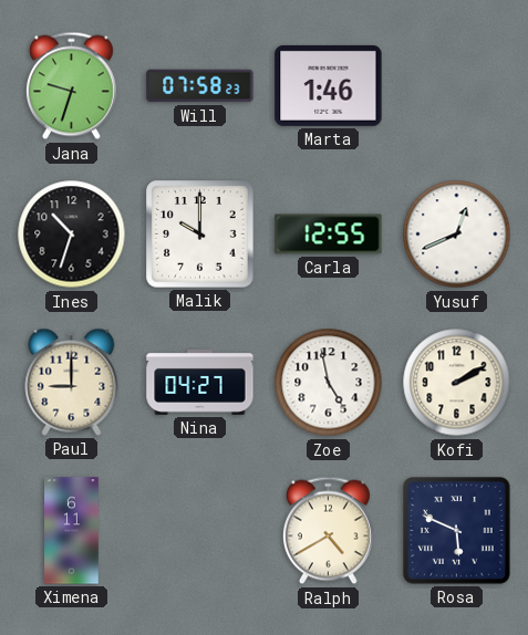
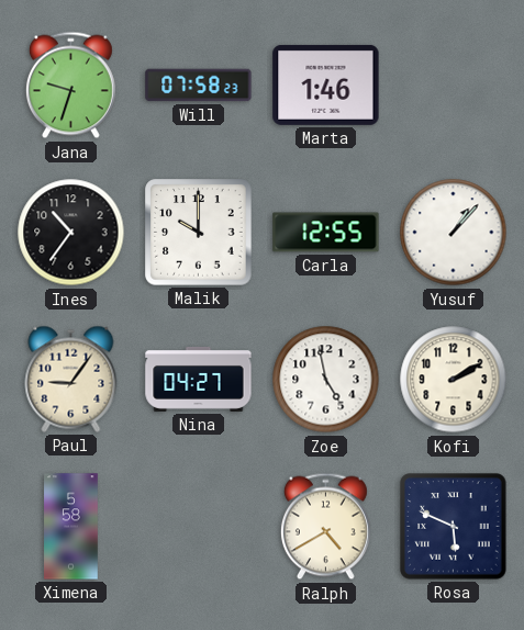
Ines: 10:33 -> 10:36
Yusuf: 12:41 -> 1:07
Paul: 9:00 -> 9:06
Ximena: 6:11 -> 5:58
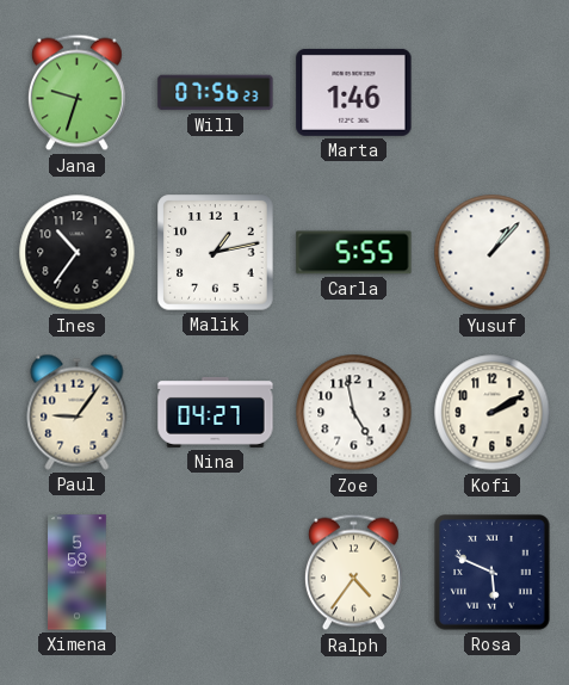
Will: 07:58 -> 07:56
Malik: 10:00 -> 1:13
Carla: 12:55 -> 5:55
Ralph: 4:40 -> 4:36
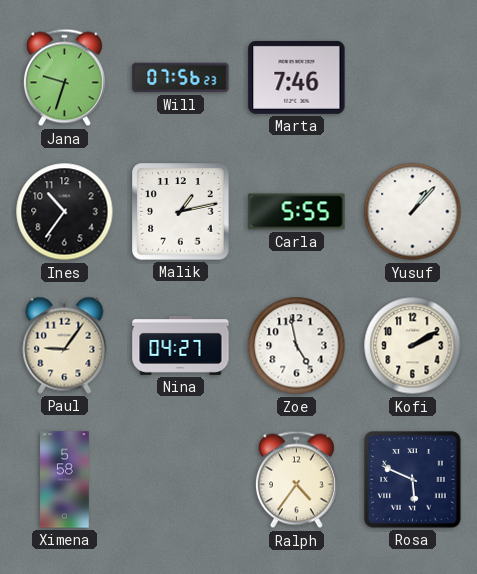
Marta: 1:46 -> 7:46
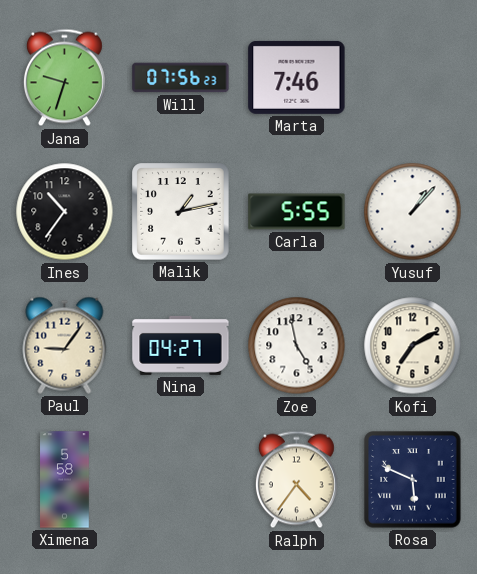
Kofi: 2:10 -> 7:10
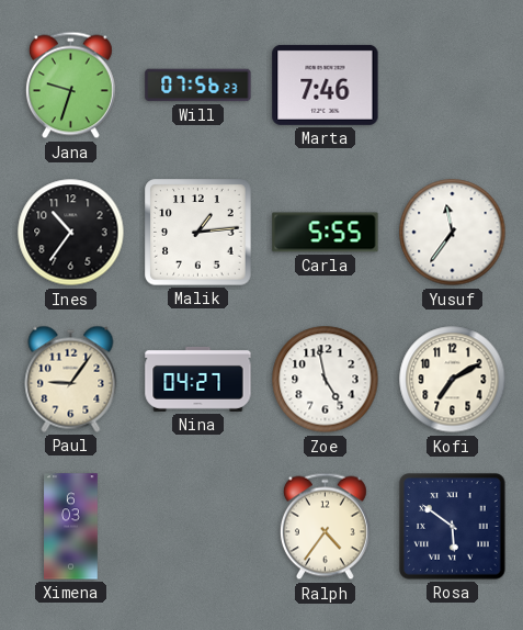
Malik: 1:13 -> 1:14
Yusuf: 1:07 -> 11:36
Ximena: 5:58 -> 6:03
Rosa: 5:49 -> 5:51
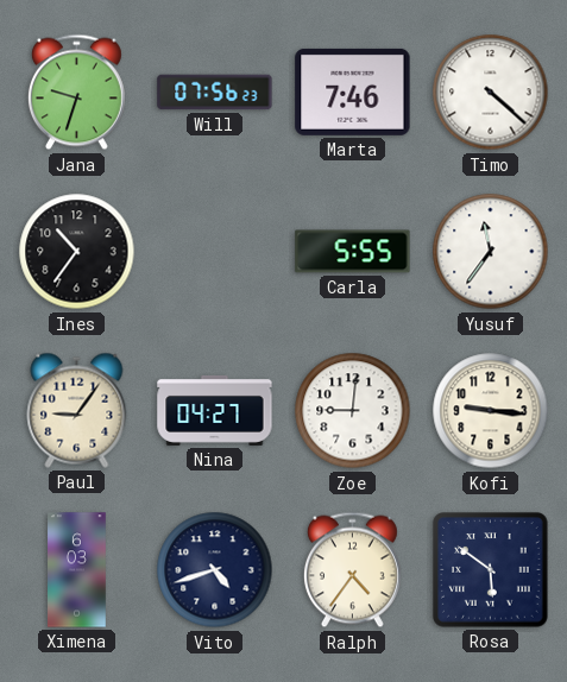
Timo: none -> 4:22
Malik: 1:14 -> none
Zoe: 4:58 -> 9:01
Kofi: 7:10 -> 9:16
Vito: none -> 4:42
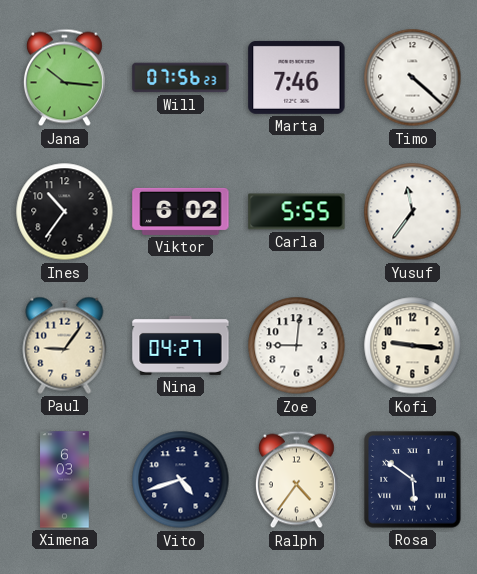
Jana: 9:33 -> 10:16
Viktor: none -> 6:02
